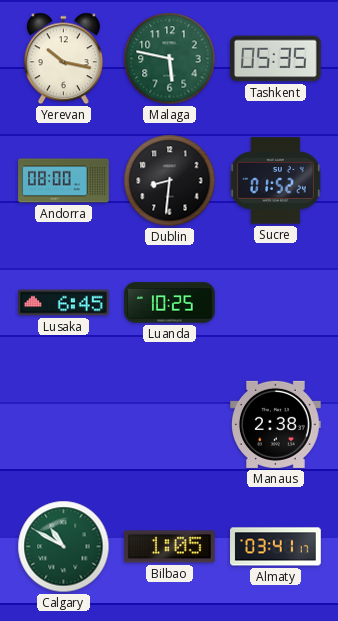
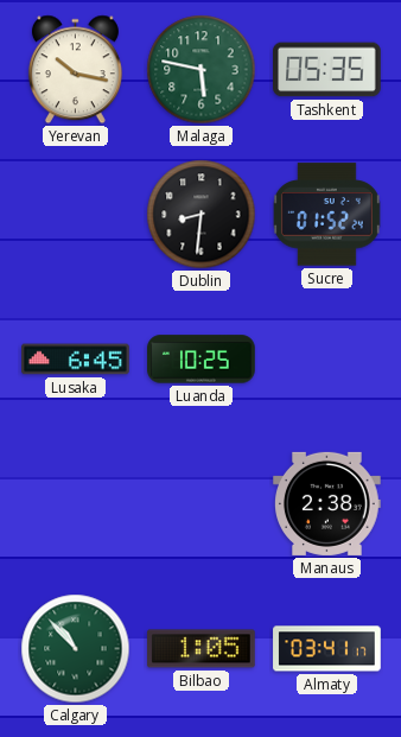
Andorra: 08:00 -> none
Calgary: 10:50 -> 10:53
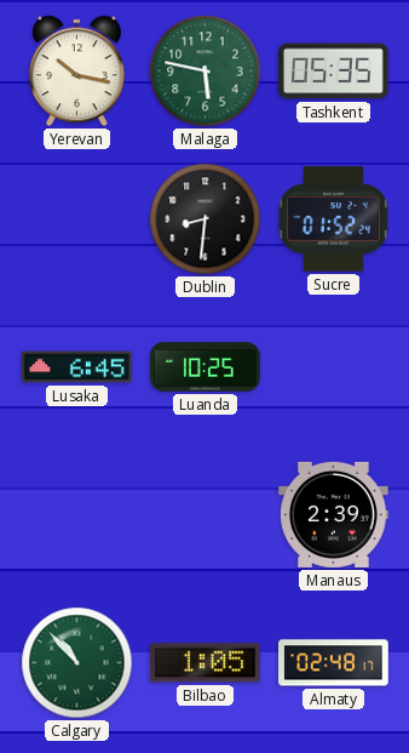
Manaus: 2:38 -> 2:39
Almaty: 03:41 -> 02:48
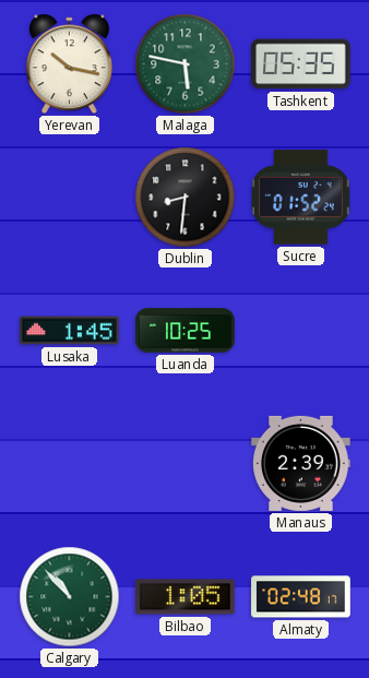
Lusaka: 6:45 -> 1:45
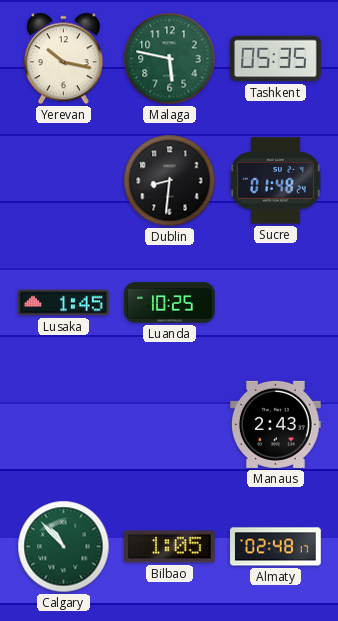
Sucre: 01:52 -> 01:48
Manaus: 2:39 -> 2:43
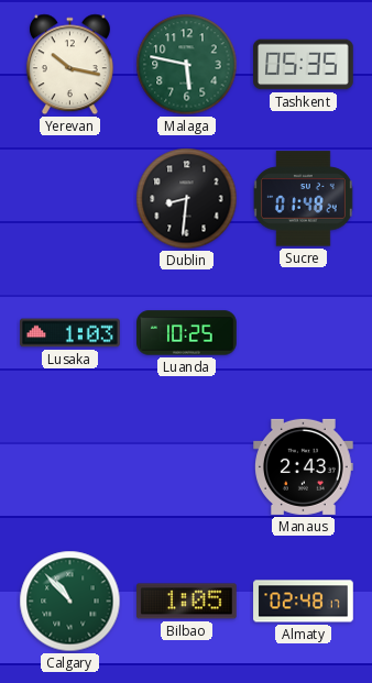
Lusaka: 1:45 -> 1:03
